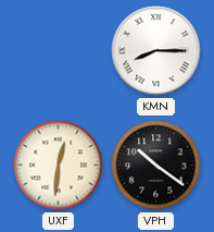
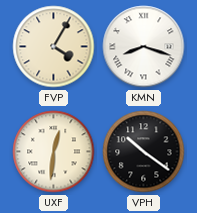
FVP: none -> 4:05
KMN: 8:15 -> 8:18
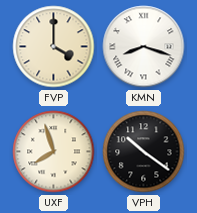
FVP: 4:05 -> 4:00
UXF: 12:31 -> 7:57
